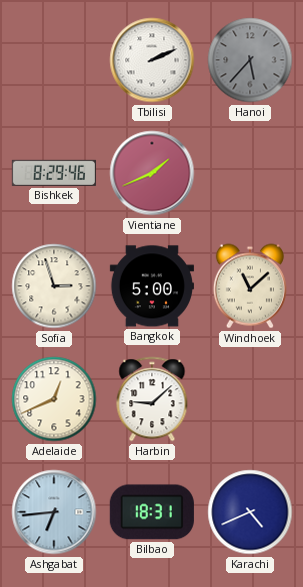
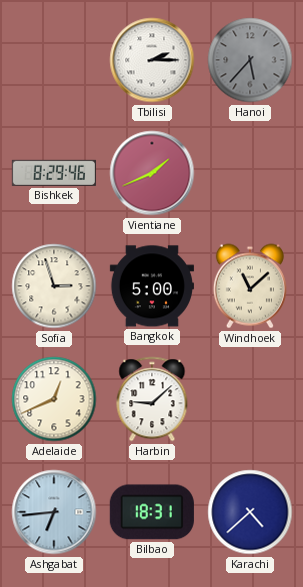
Tbilisi: 2:11 -> 2:15
Karachi: 4:41 -> 4:38
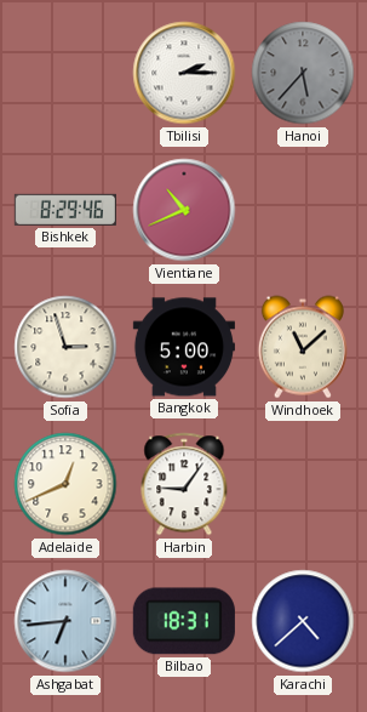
Vientiane: 1:41 -> 10:41
Harbin: 9:08 -> 9:06
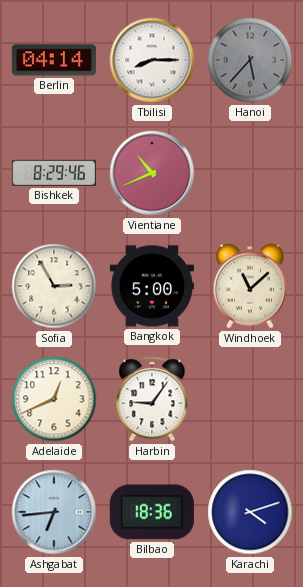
Berlin: none -> 04:14
Tbilisi: 2:15 -> 8:15
Sofia: 2:57 -> 2:55
Bilbao: 18:31 -> 18:36
Karachi: 4:38 -> 4:12
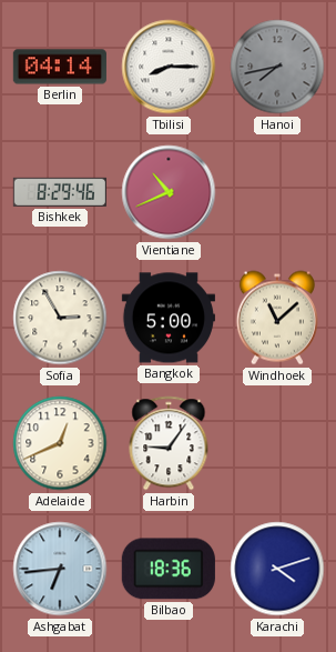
Hanoi: 5:37 -> 7:43
